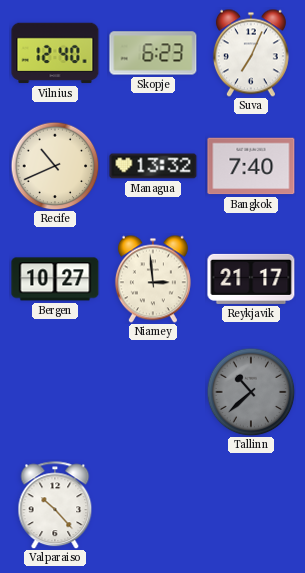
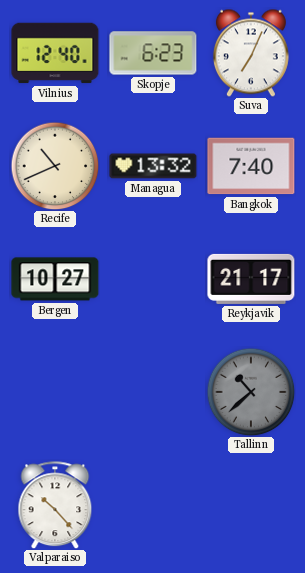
Niamey: 2:59 -> none
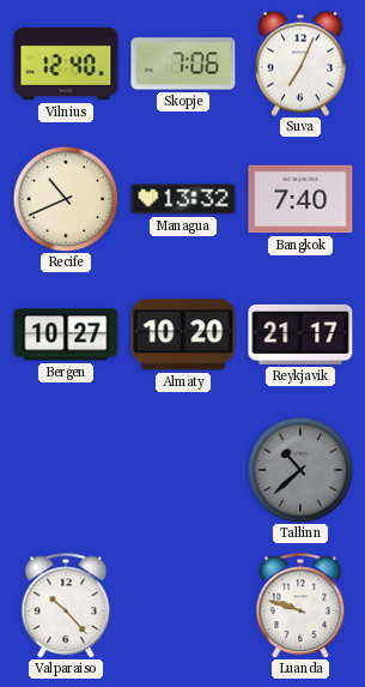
Skopje: 6:23 -> 7:06
Almaty: none -> 10:20
Luanda: none -> 9:48
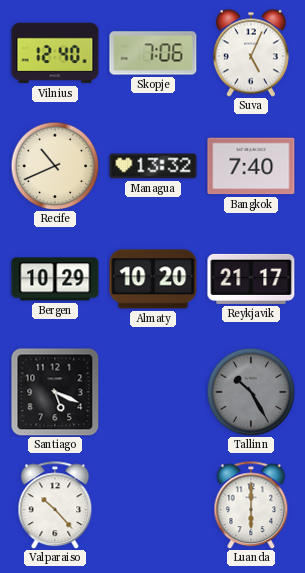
Suva: 7:04 -> 5:04
Bergen: 10:27 -> 10:29
Santiago: none -> 5:19
Tallinn: 10:38 -> 10:25
Luanda: 9:48 -> 6:00
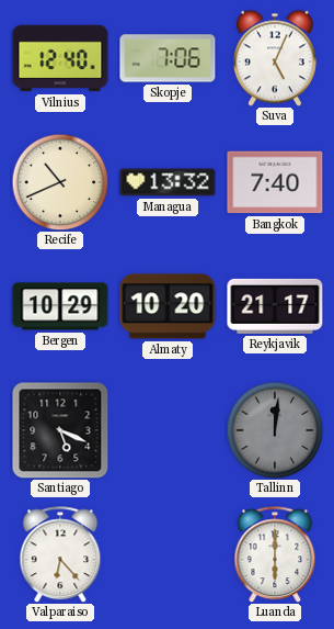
Tallinn: 10:25 -> 12:01
Valparaiso: 10:23 -> 6:23
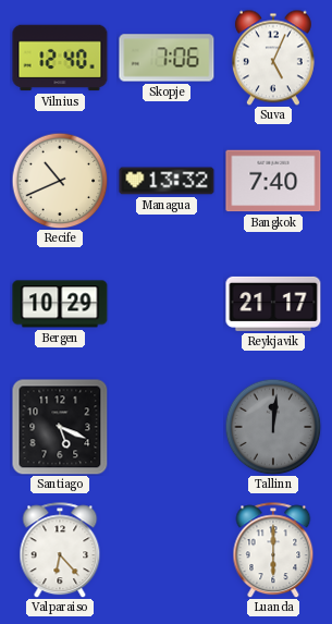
Almaty: 10:20 -> none
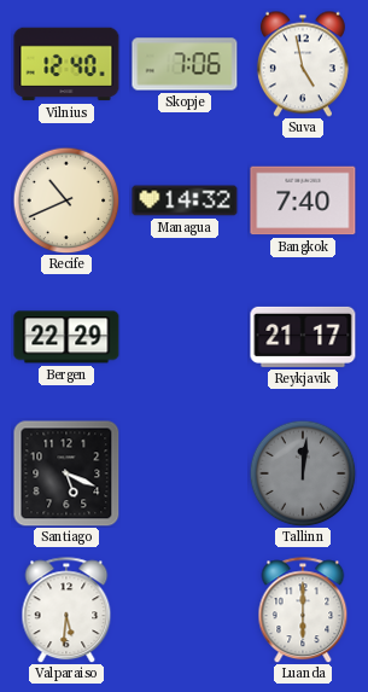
Suva: 5:04 -> 4:58
Managua: 13:32 -> 14:32
Bergen: 10:29 -> 22:29
Valparaiso: 6:23 -> 5:31
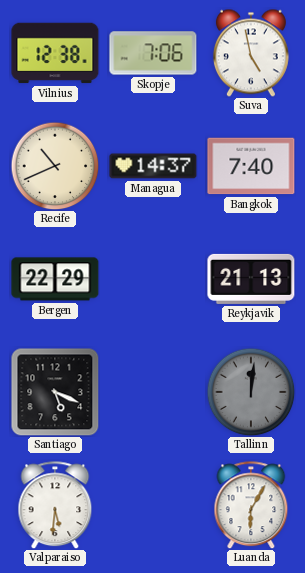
Vilnius: 12:40 -> 12:38
Managua: 14:32 -> 14:37
Reykjavik: 21:17 -> 21:13
Luanda: 6:00 -> 6:05
